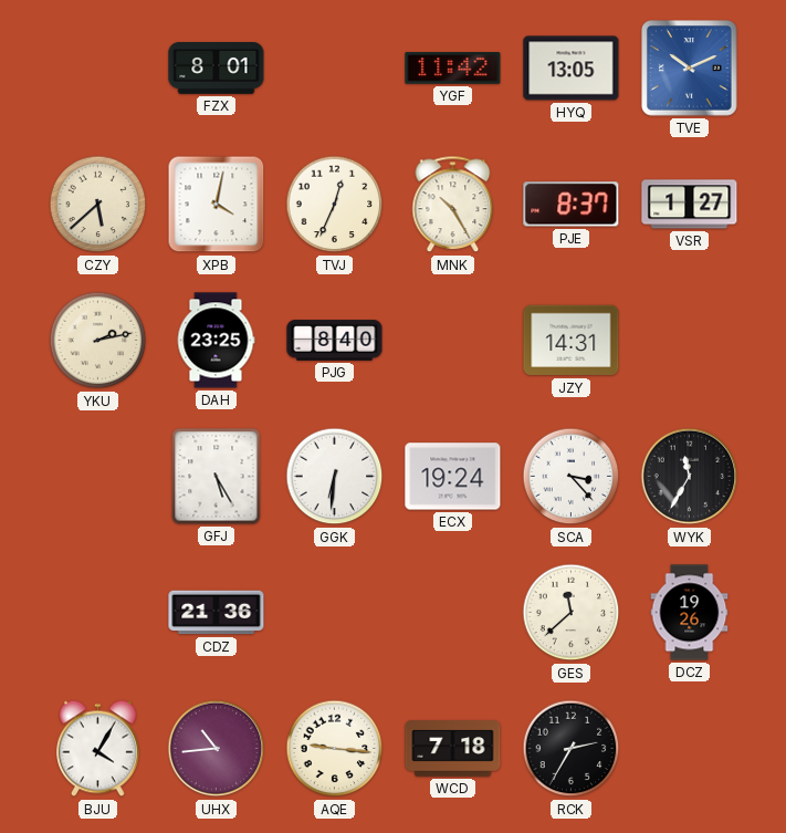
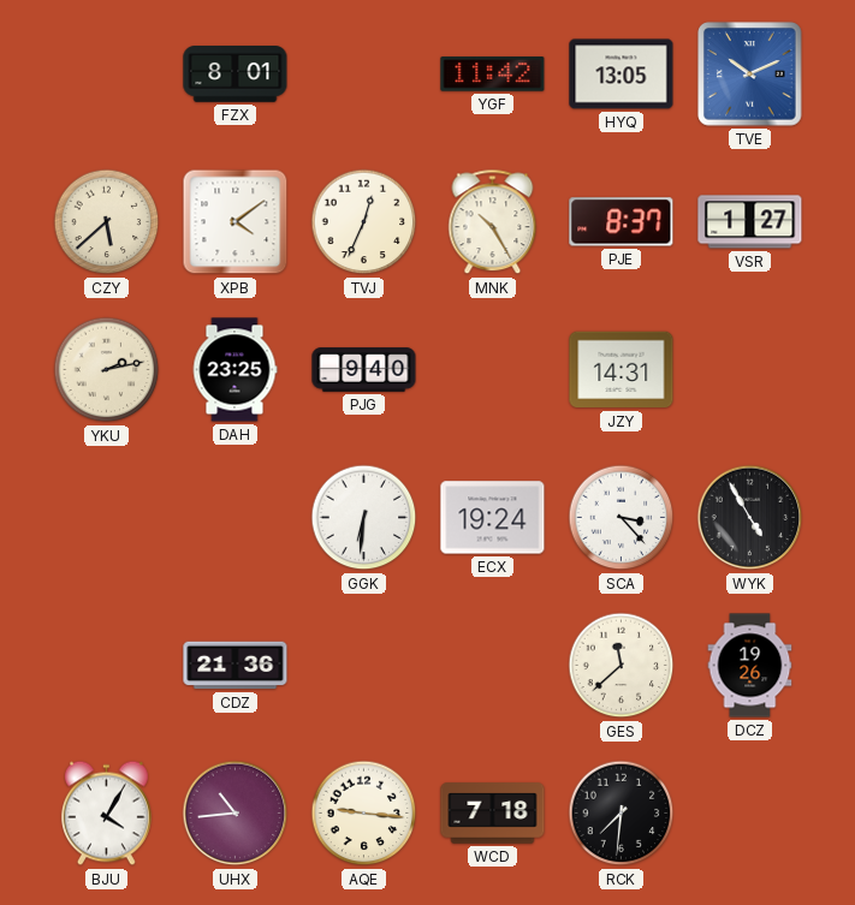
XPB: 4:02 -> 4:09
PJG: 8:40 -> 9:40
GFJ: 5:25 -> none
WYK: 11:35 -> 4:55
RCK: 2:35 -> 7:31
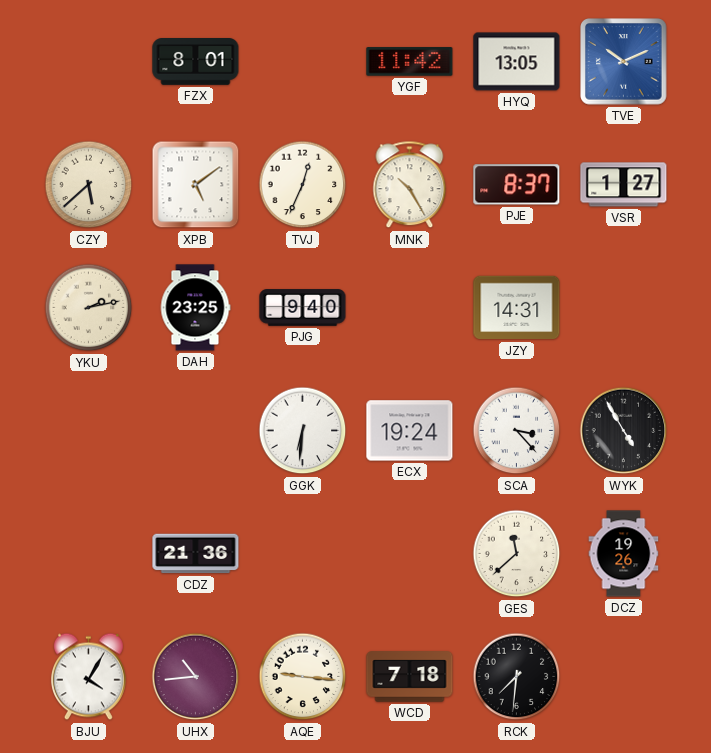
XPB: 4:09 -> 5:09
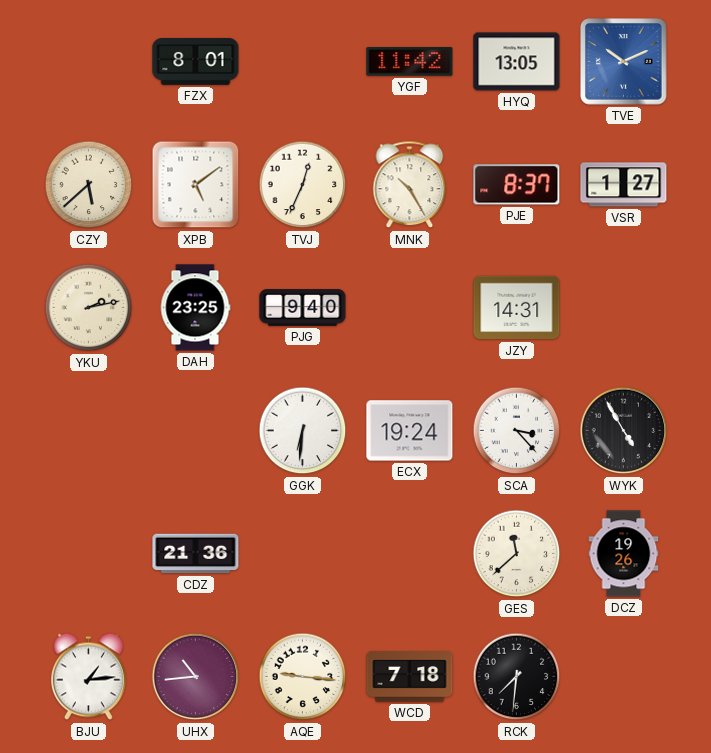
BJU: 4:05 -> 1:14
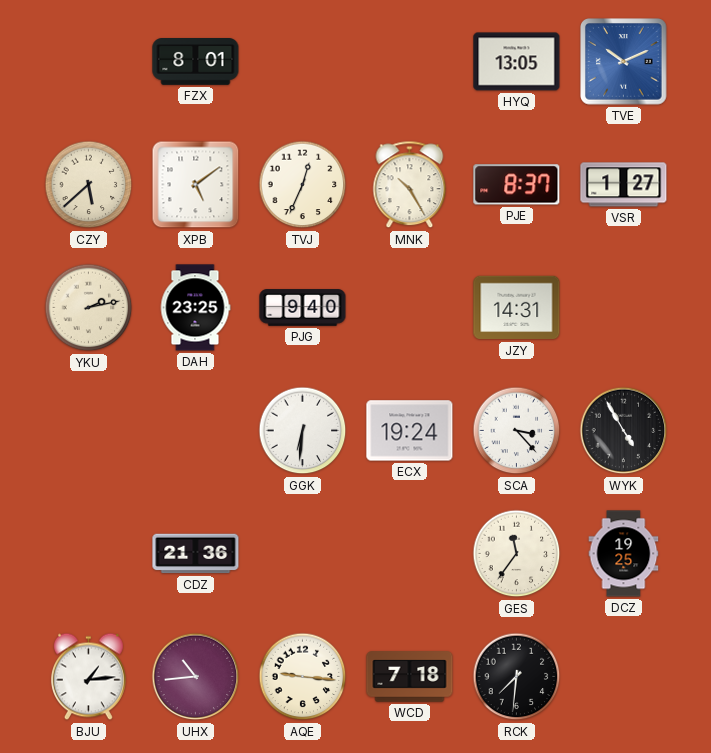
YGF: 11:42 -> none
GES: 11:38 -> 11:36
DCZ: 19:26 -> 19:25
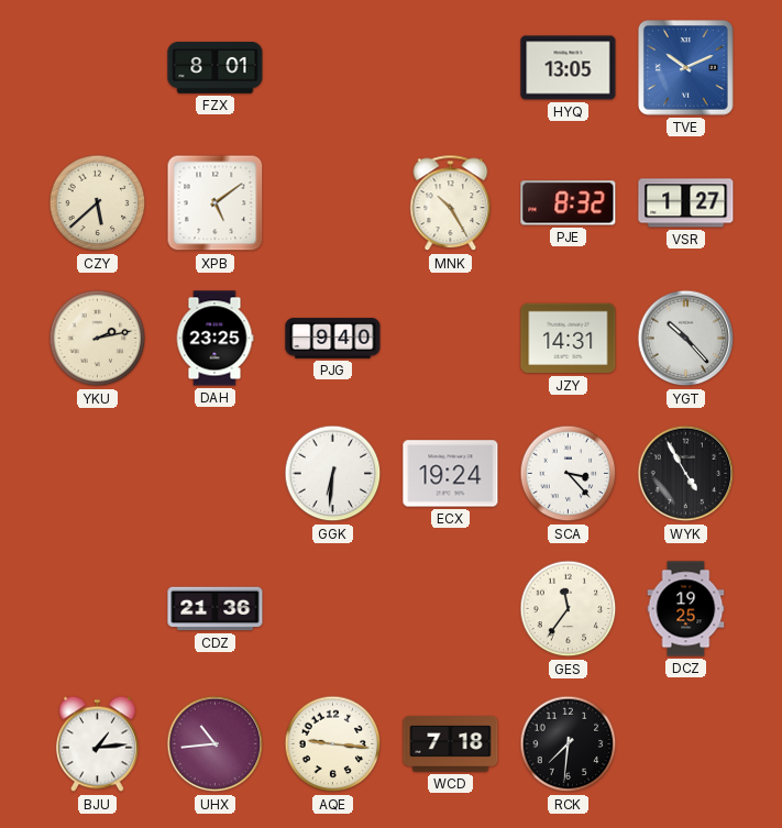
TVJ: 12:34 -> none
PJE: 8:37 -> 8:32
YGT: none -> 10:23
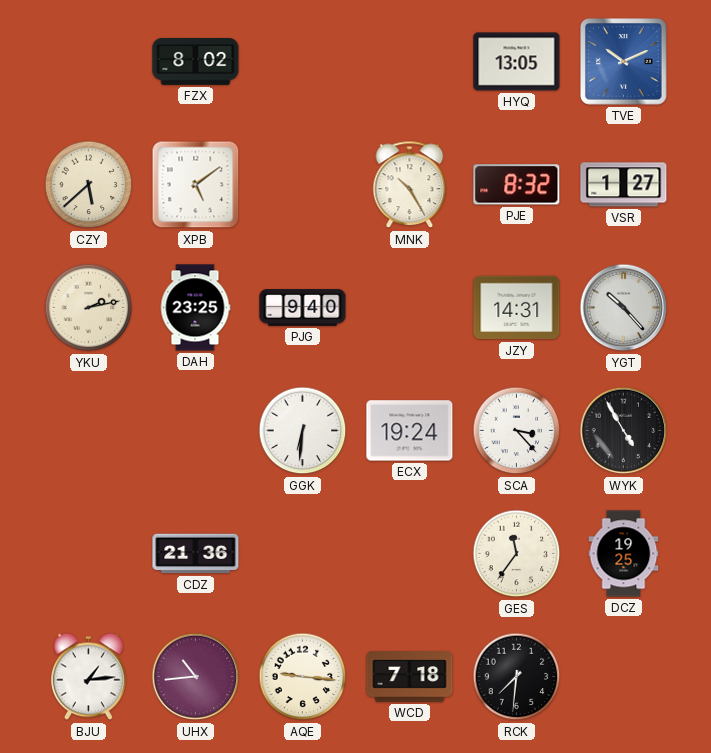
FZX: 8:01 -> 8:02
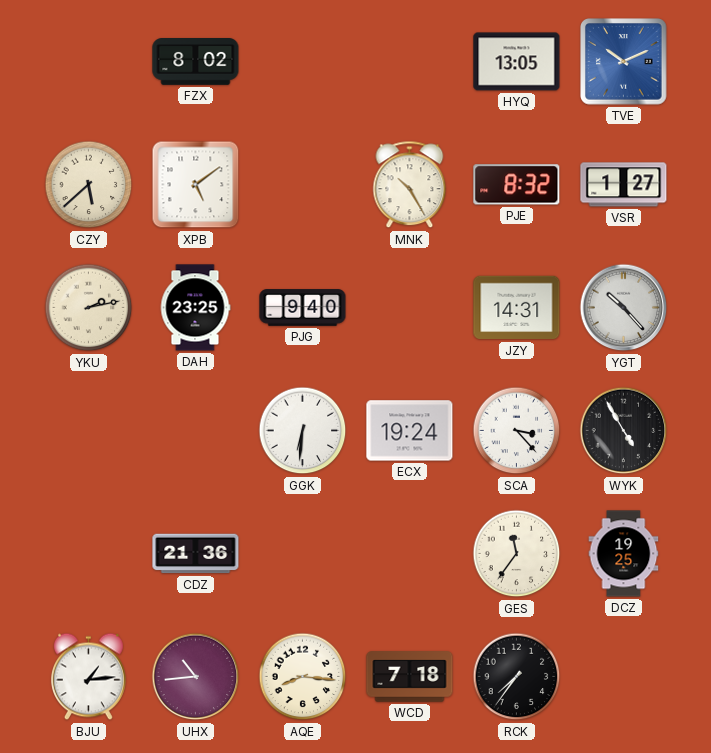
AQE: 9:16 -> 8:16
RCK: 7:31 -> 7:36
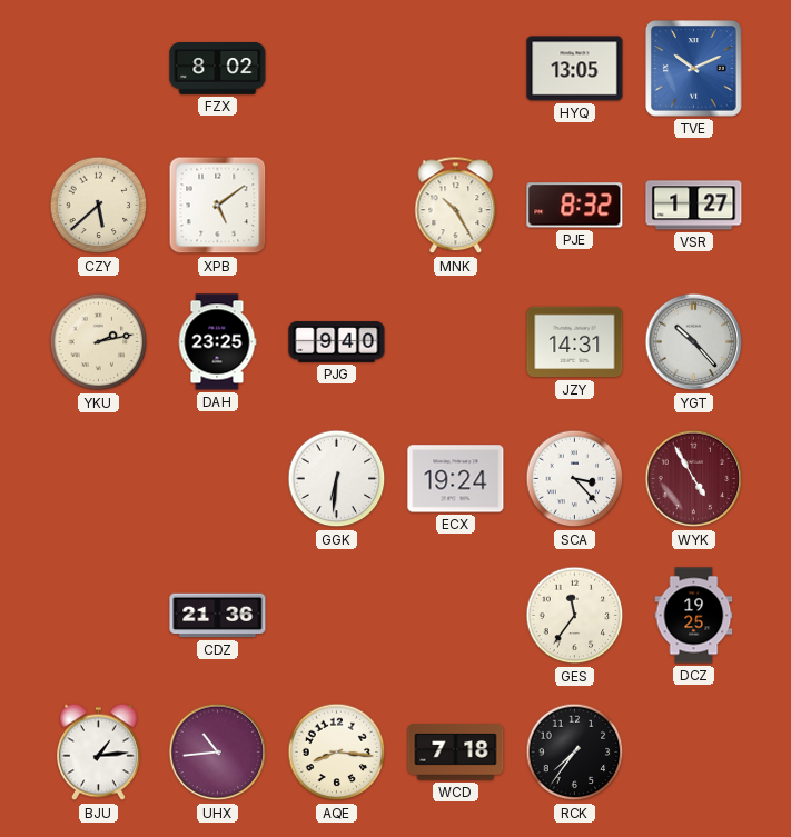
WYK dial: black -> burgundy
